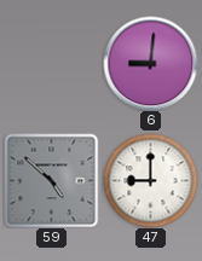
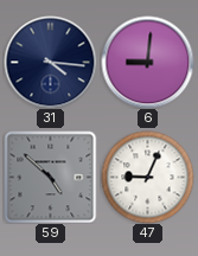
31: none -> 4:16
47: 9:00 -> 9:04
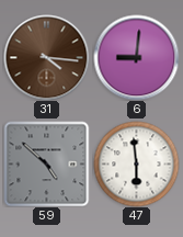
31 dial: navy -> brown
47: 9:04 -> 5:59
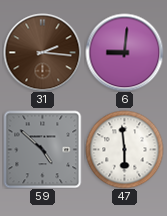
31: 4:16 -> 2:16
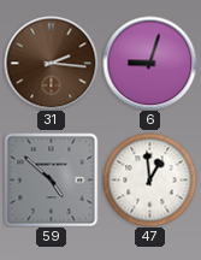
6: 9:01 -> 9:03
47: 5:59 -> 12:59
